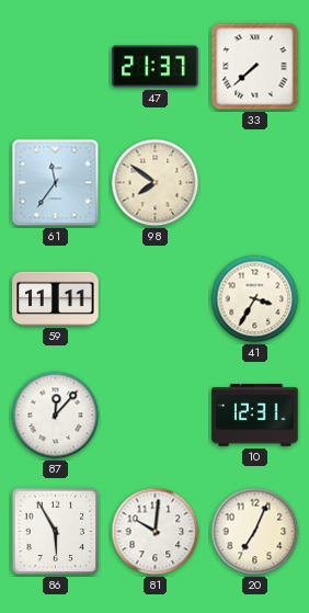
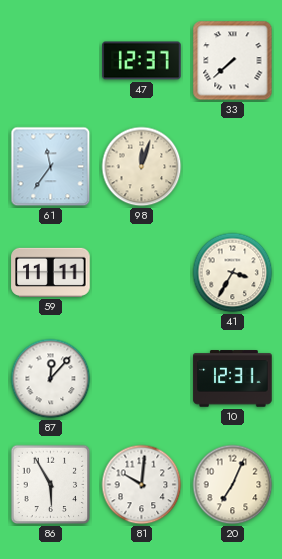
47: 21:37 -> 12:37
98: 7:51 -> 12:03
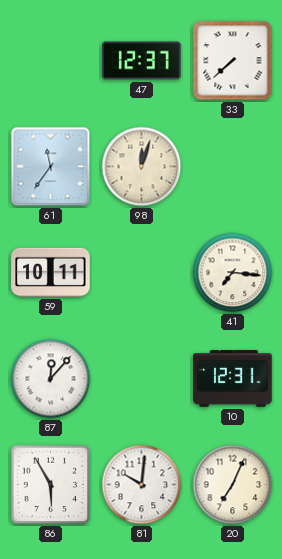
59: 11:11 -> 10:11
41: 3:35 -> 7:16
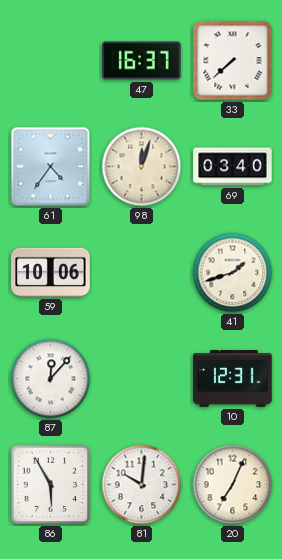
47: 12:37 -> 16:37
61: 11:36 -> 4:36
69: none -> 03:40
59: 10:11 -> 10:06
41: 7:16 -> 1:42
